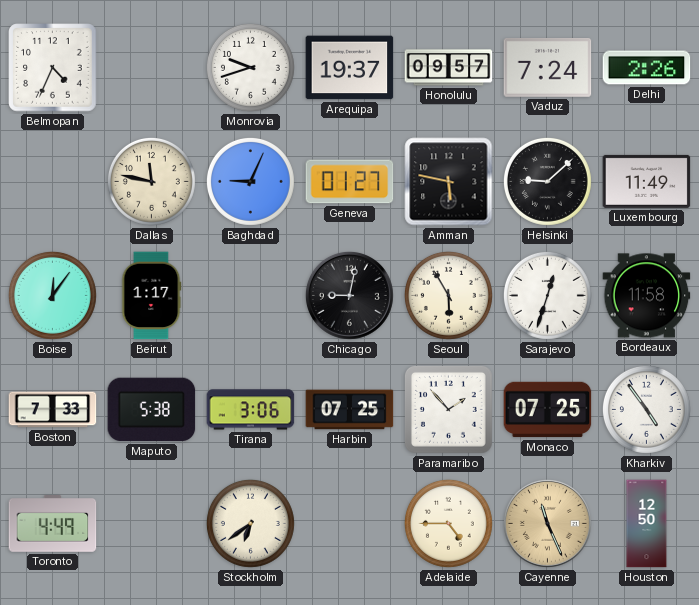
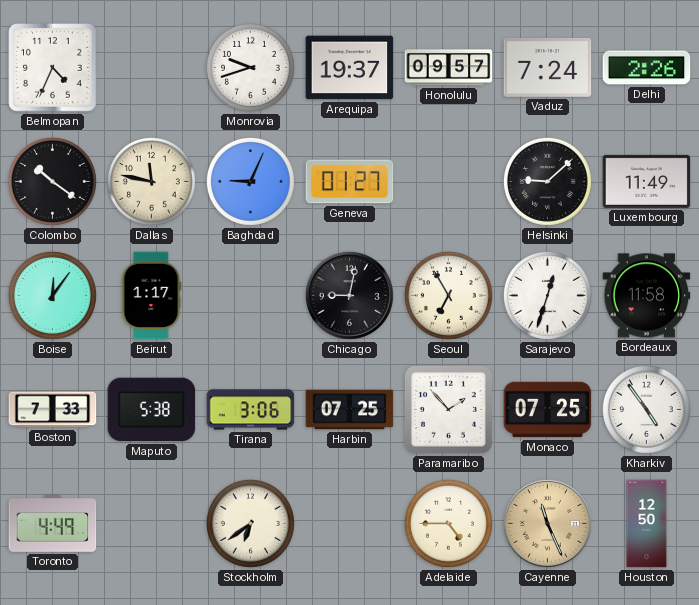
Colombo: none -> 10:21
Amman: 5:47 -> none
Seoul: 5:55 -> 6:55
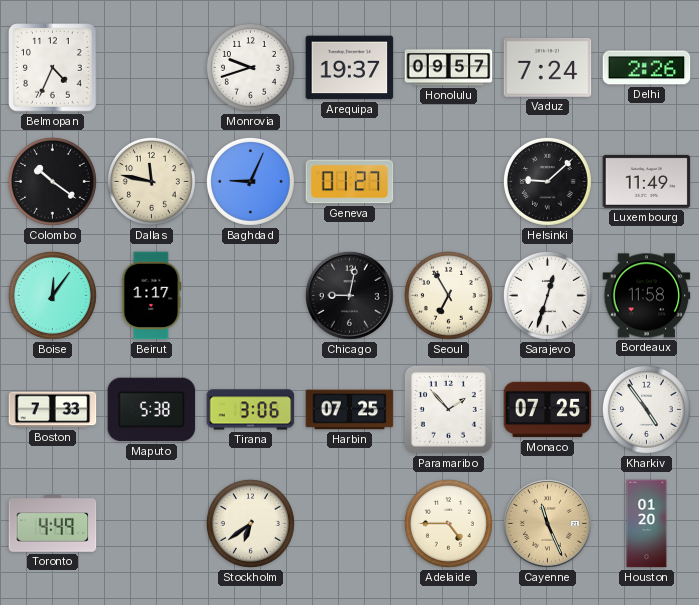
Houston: 12:50 -> 01:20
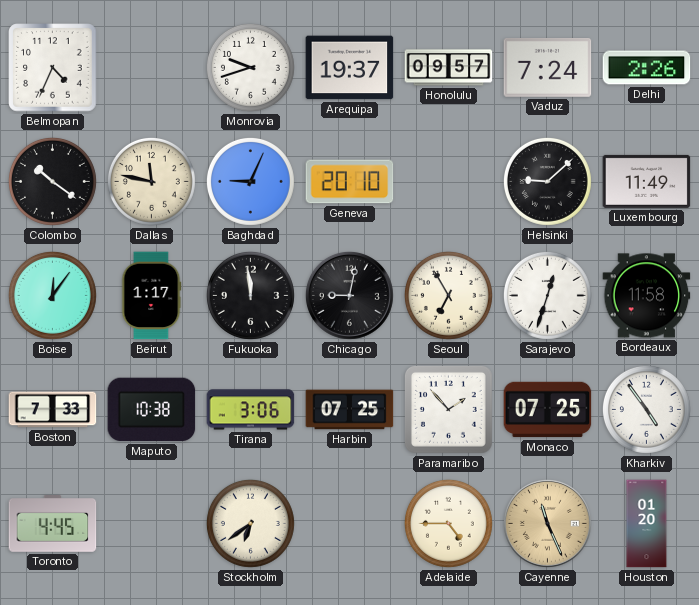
Geneva: 01:27 -> 20:10
Fukuoka: none -> 11:59
Maputo: 5:38 -> 10:38
Toronto: 4:49 -> 4:45
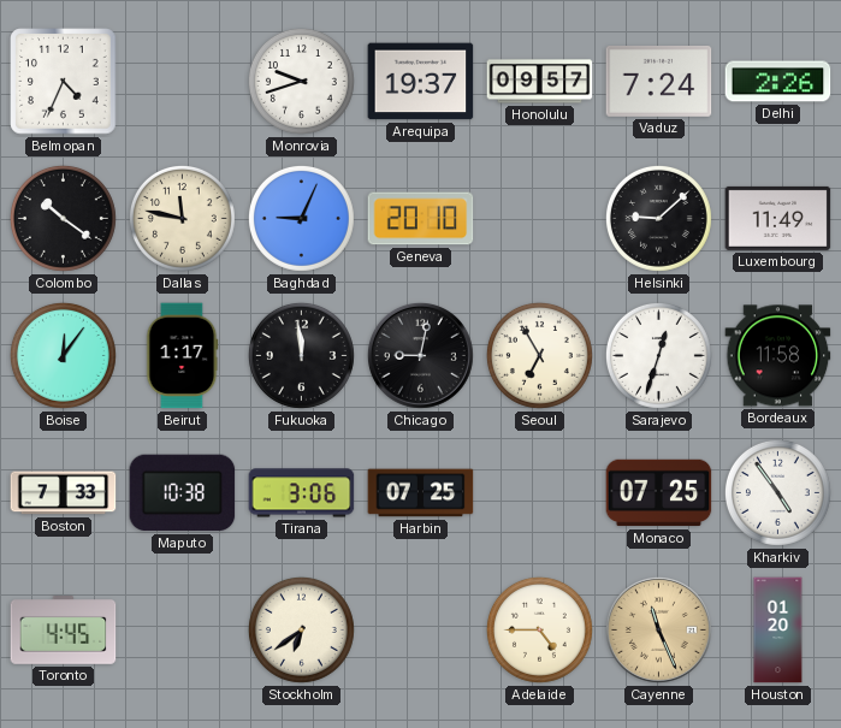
Paramaribo: 1:53 -> none
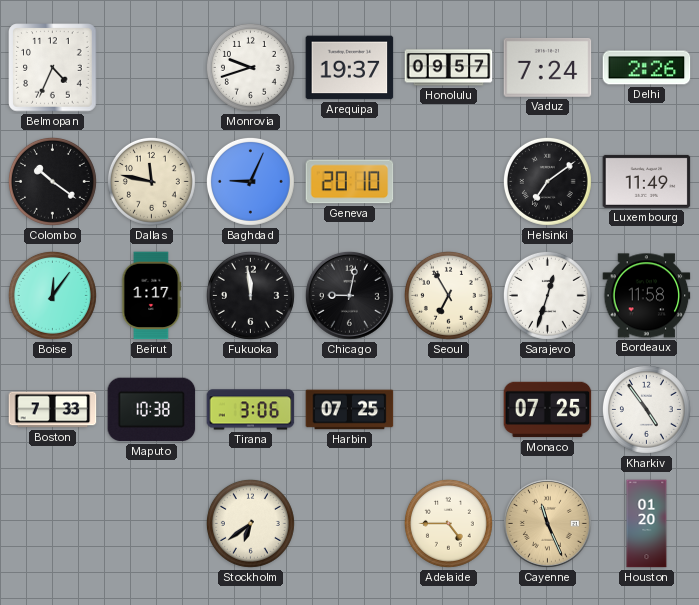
Helsinki: 9:08 -> 7:09
Toronto: 4:45 -> none
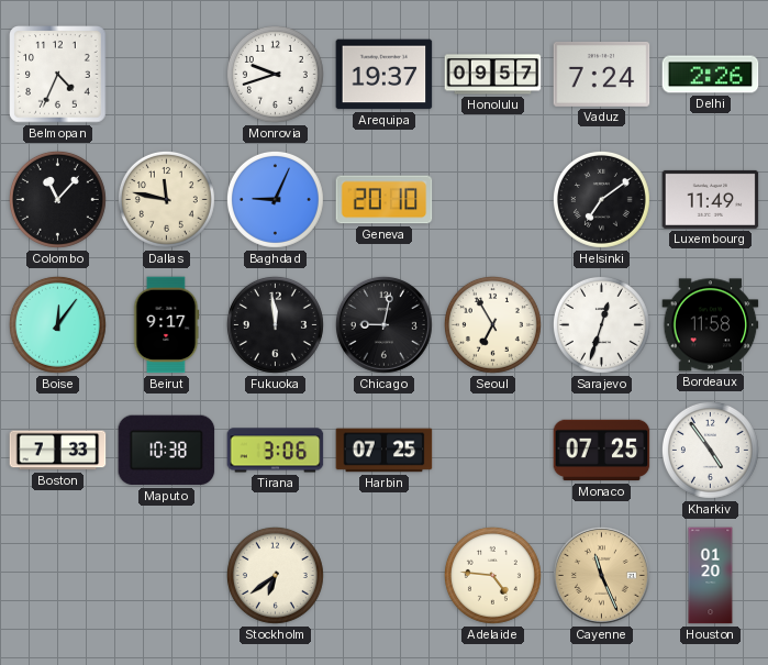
Colombo: 10:21 -> 11:07
Beirut: 1:17 -> 9:17
Adelaide: 4:45 -> 4:46
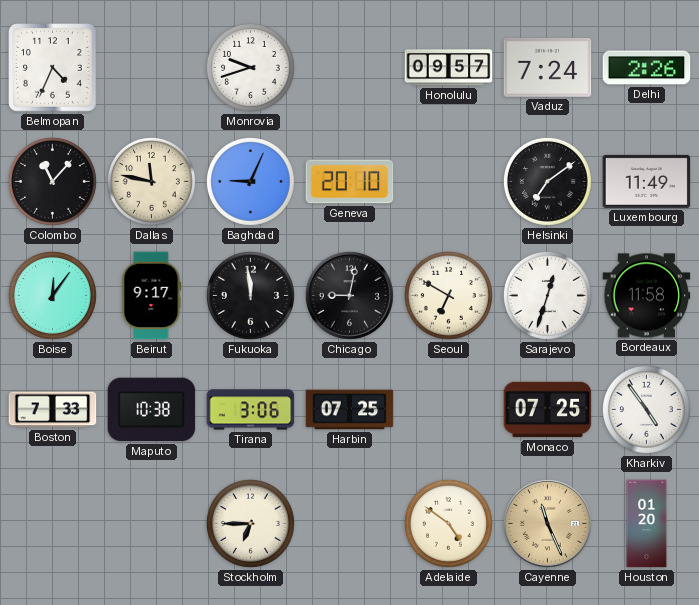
Arequipa: 19:37 -> none
Seoul: 6:55 -> 6:50
Stockholm: 6:39 -> 6:45
Adelaide: 4:46 -> 4:51
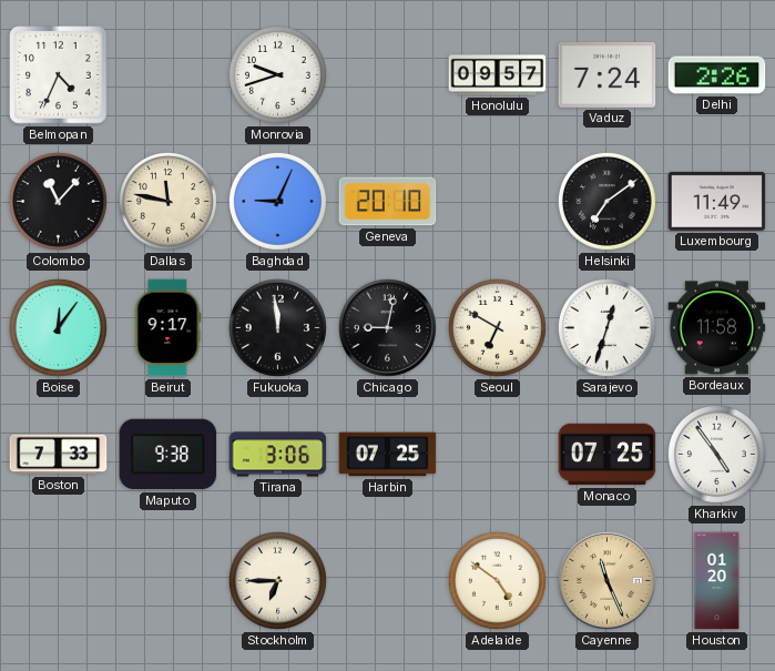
Maputo: 10:38 -> 9:38
